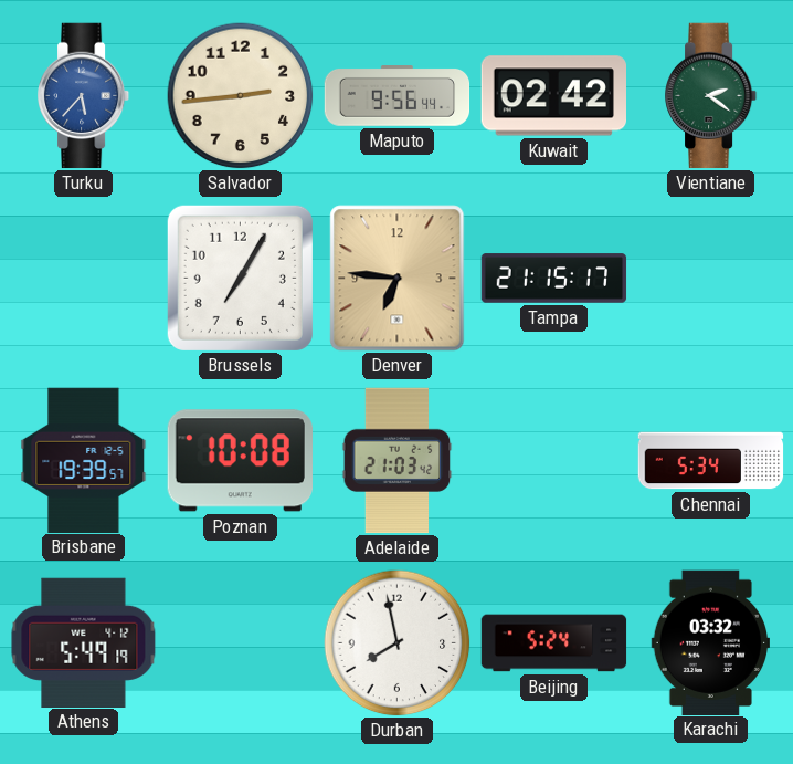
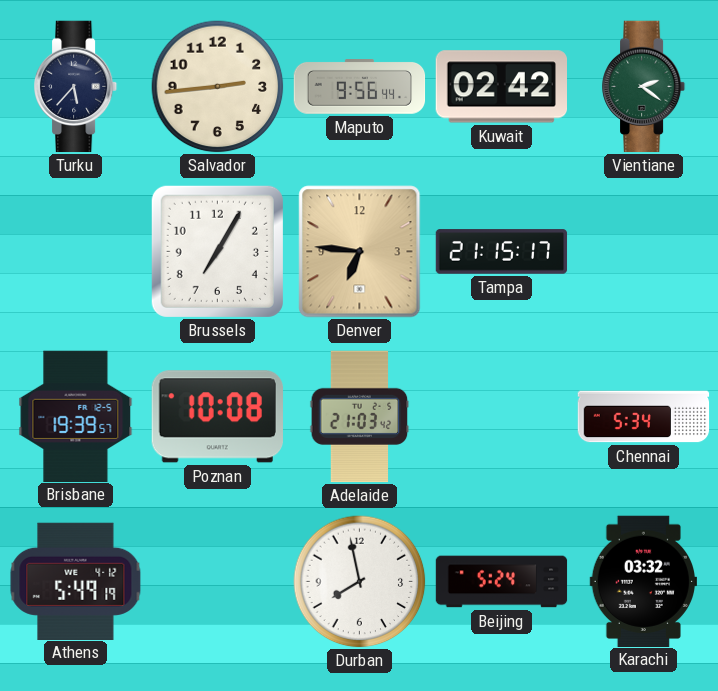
Turku dial: blue -> navy
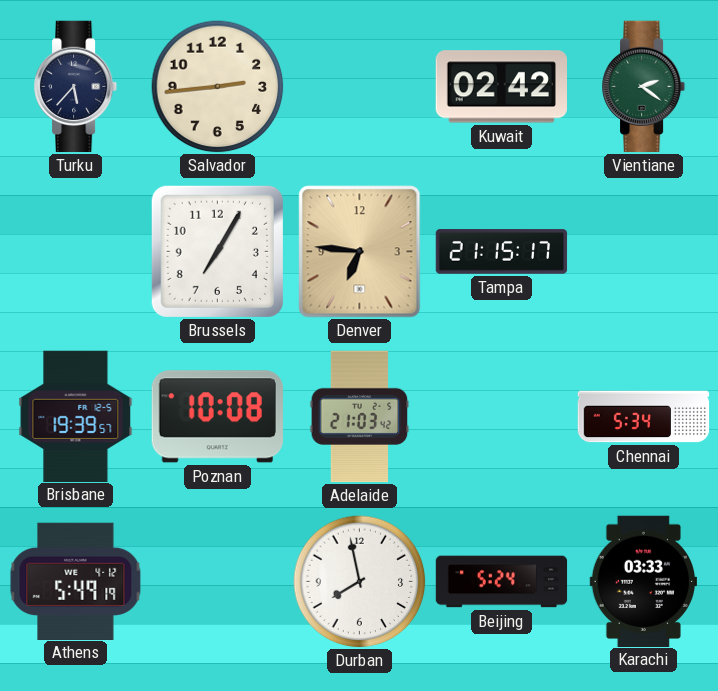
Maputo: 9:56 -> none
Karachi: 03:32 -> 03:33
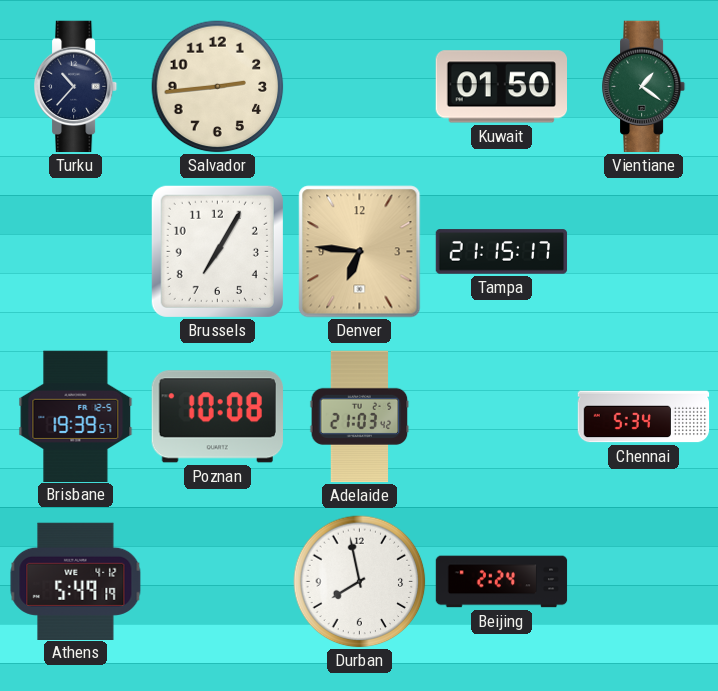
Turku: 5:37 -> 10:37
Kuwait: 02:42 -> 01:50
Vientiane: 2:21 -> 1:21
Beijing: 5:24 -> 2:24
Karachi: 03:33 -> none
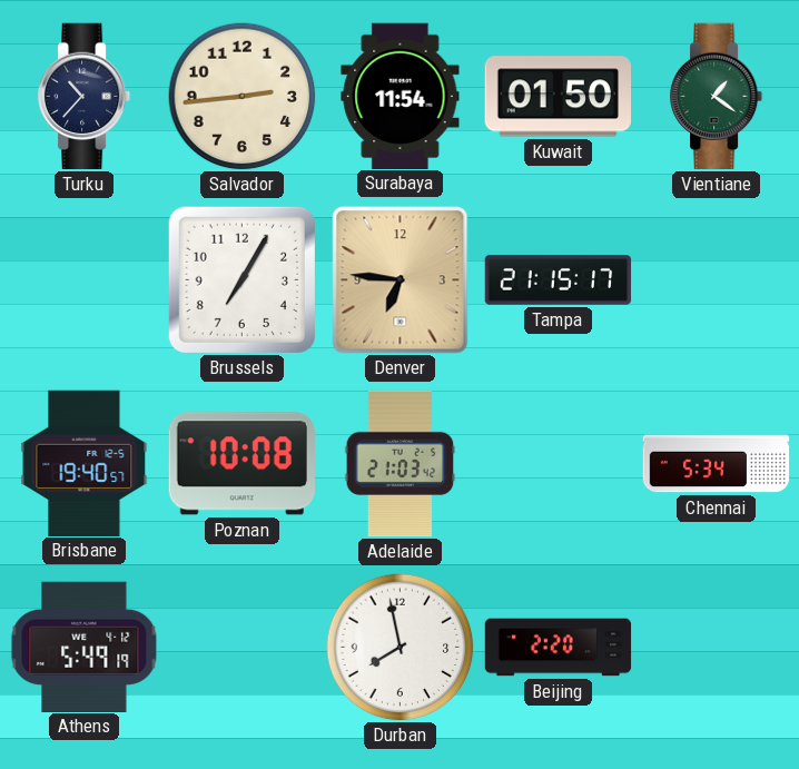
Surabaya: none -> 11:54
Brisbane: 19:39 -> 19:40
Beijing: 2:24 -> 2:20
